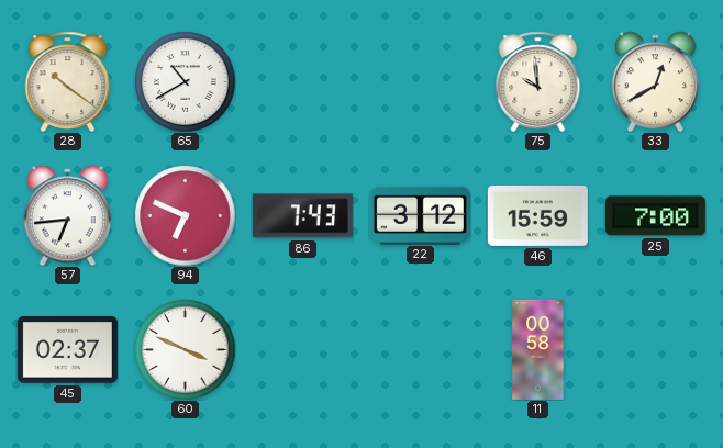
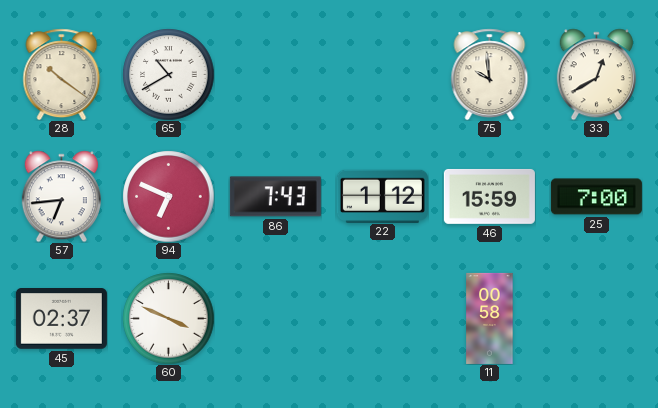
22: 3:12 -> 1:12
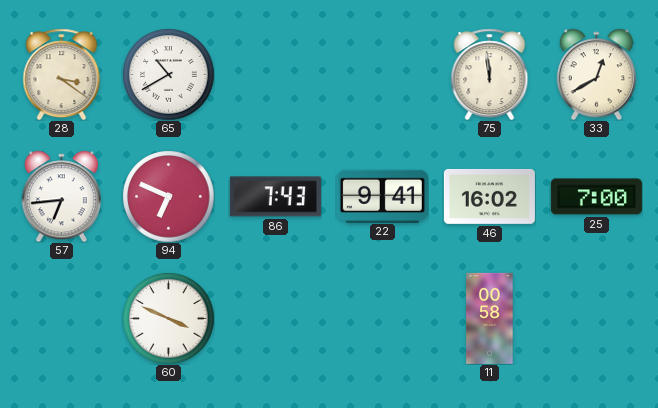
28: 10:21 -> 3:21
75: 9:59 -> 11:59
22: 1:12 -> 9:41
46: 15:59 -> 16:02
45: 02:37 -> none
